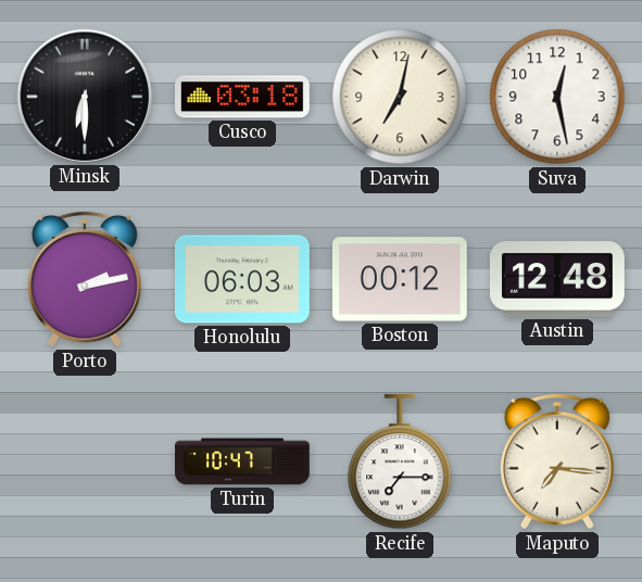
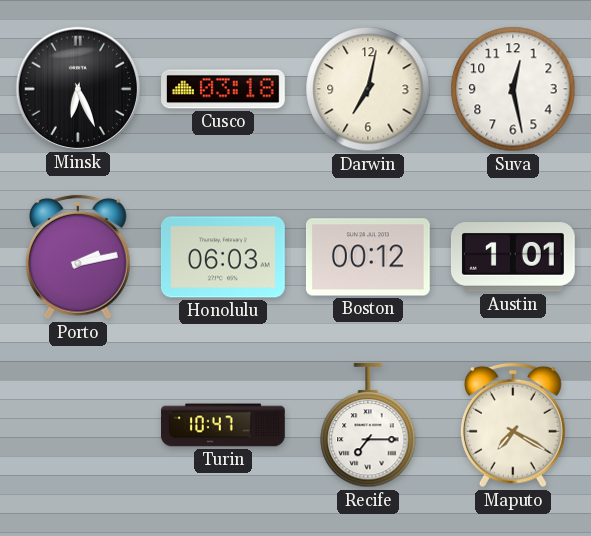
Minsk: 6:30 -> 6:26
Austin: 12:48 -> 1:01
Maputo: 7:16 -> 7:20
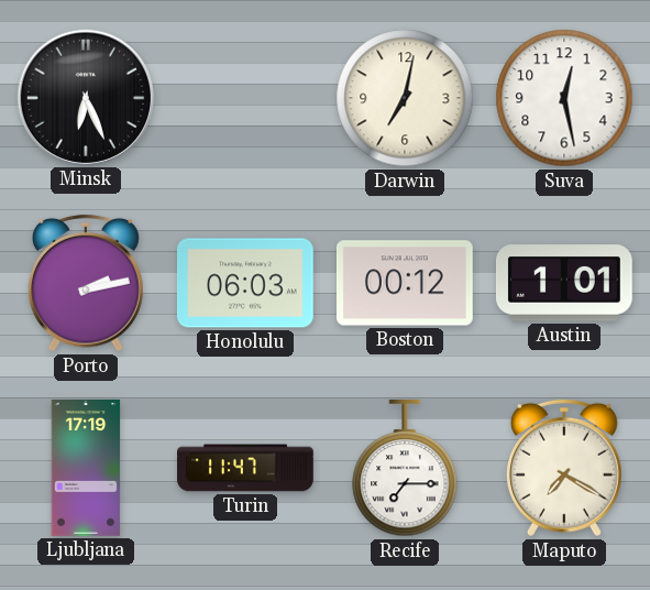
Cusco: 03:18 -> none
Ljubljana: none -> 17:19
Turin: 10:47 -> 11:47
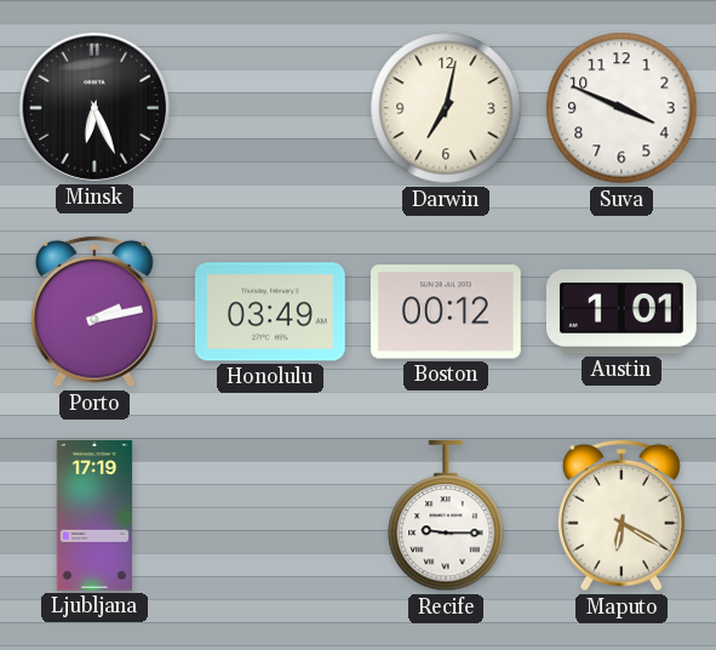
Suva: 12:28 -> 3:49
Honolulu: 06:03 -> 03:49
Turin: 11:47 -> none
Recife: 7:15 -> 9:15
Maputo: 7:20 -> 6:20
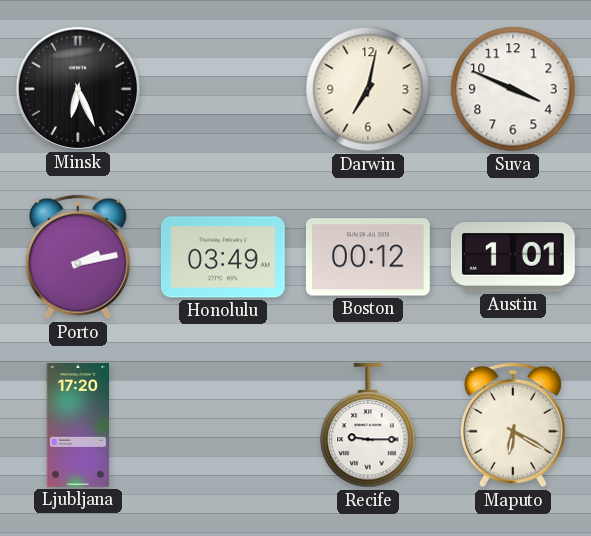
Ljubljana: 17:19 -> 17:20
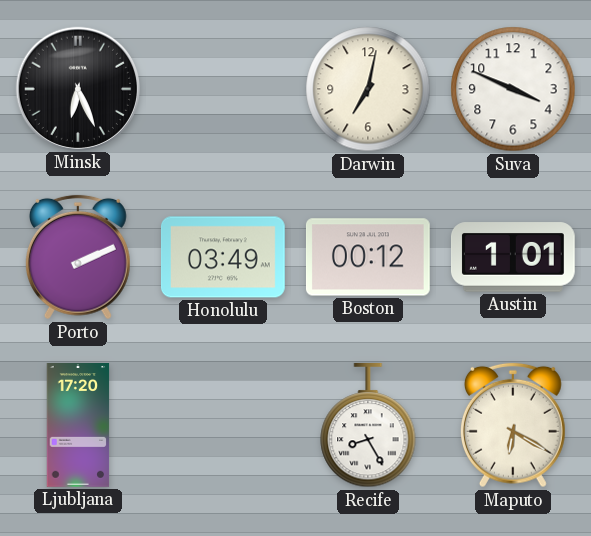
Porto: 2:13 -> 2:11
Recife: 9:15 -> 8:25
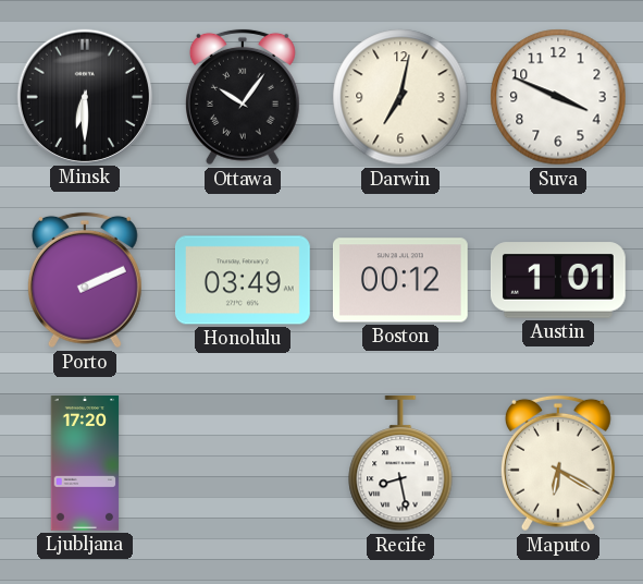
Minsk: 6:26 -> 6:30
Ottawa: none -> 10:06
Recife: 8:25 -> 8:28
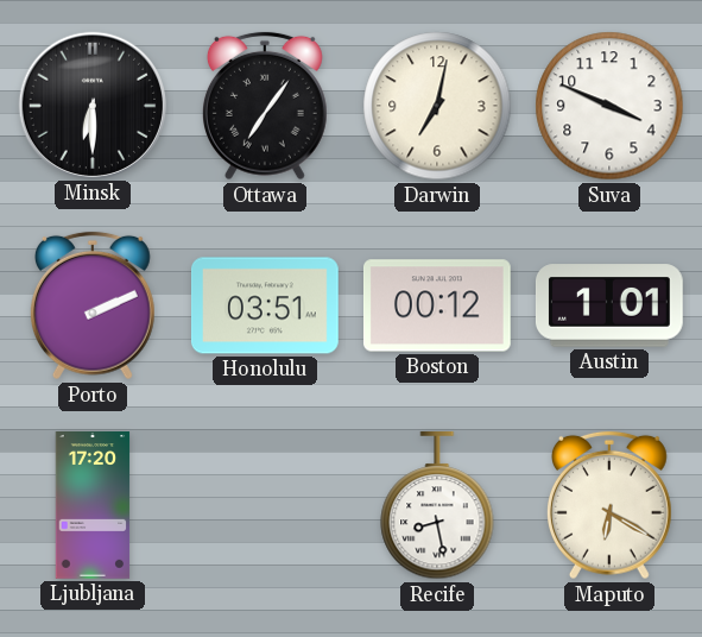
Ottawa: 10:06 -> 7:06
Honolulu: 03:49 -> 03:51
